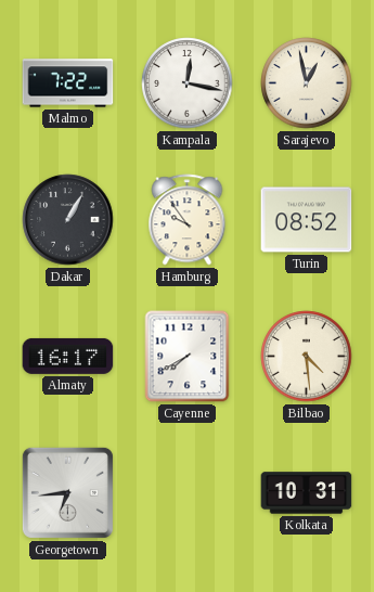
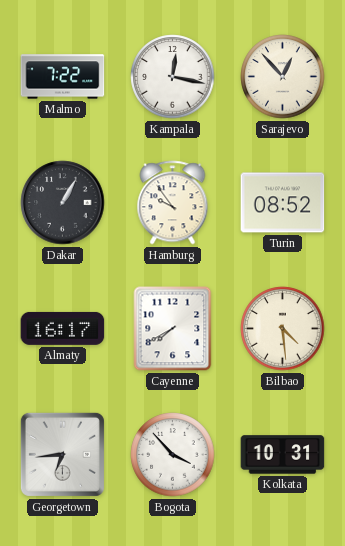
Sarajevo: 12:58 -> 12:53
Bogota: none -> 3:53
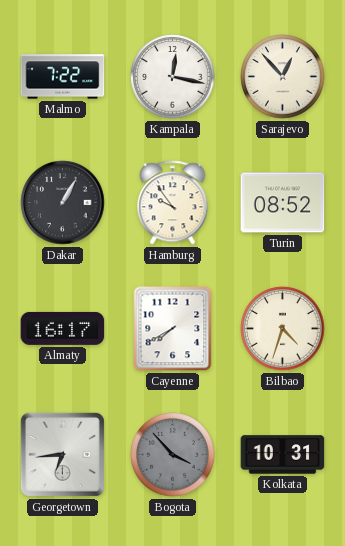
Bilbao: 4:29 -> 4:33
Bogota dial: white -> grey
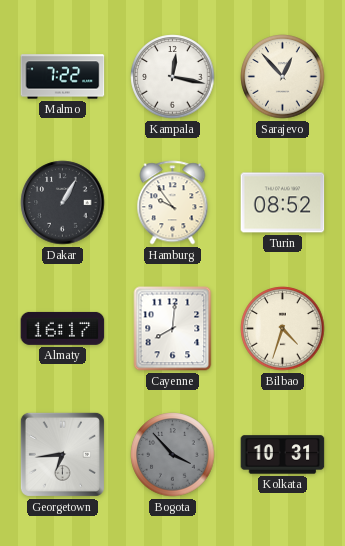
Cayenne: 7:40 -> 8:01
